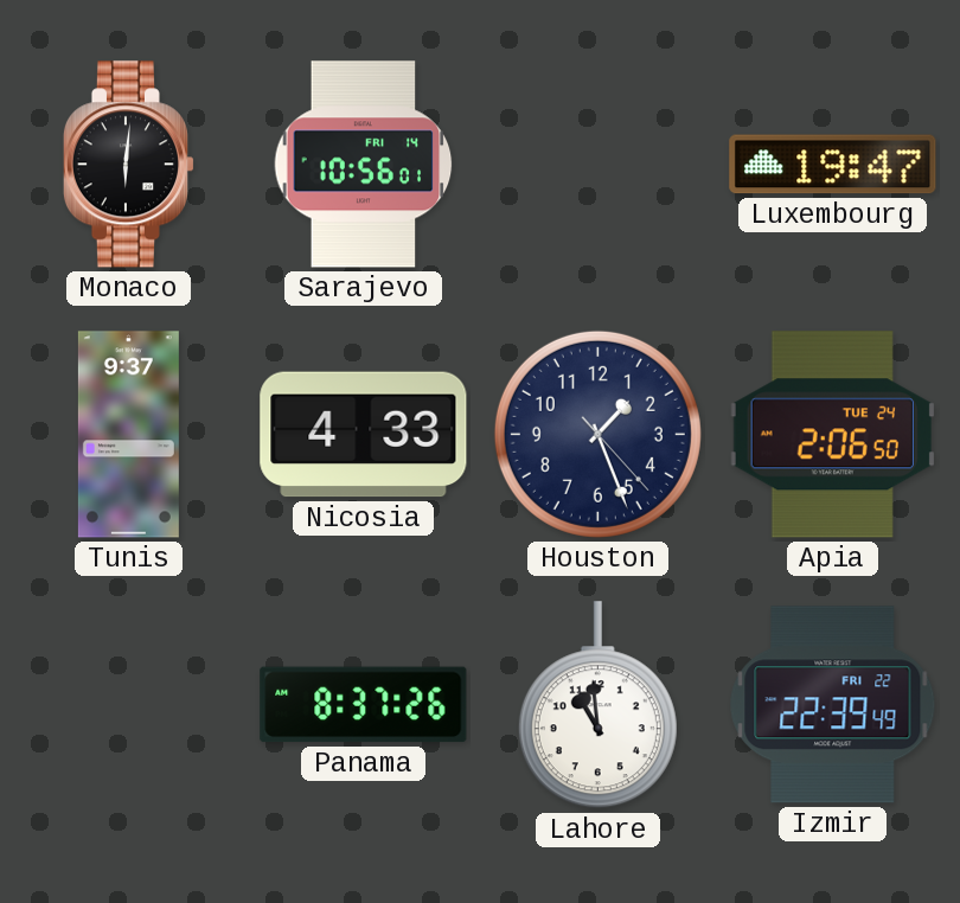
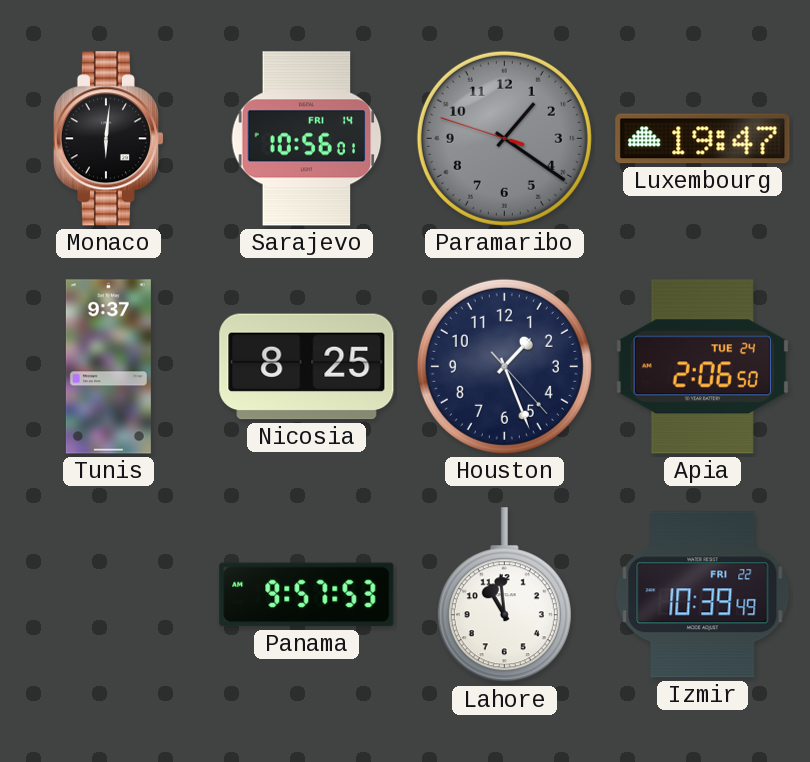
Paramaribo: none -> 1:20
Nicosia: 4:33 -> 8:25
Panama: 8:37 -> 9:57
Izmir: 22:39 -> 10:39
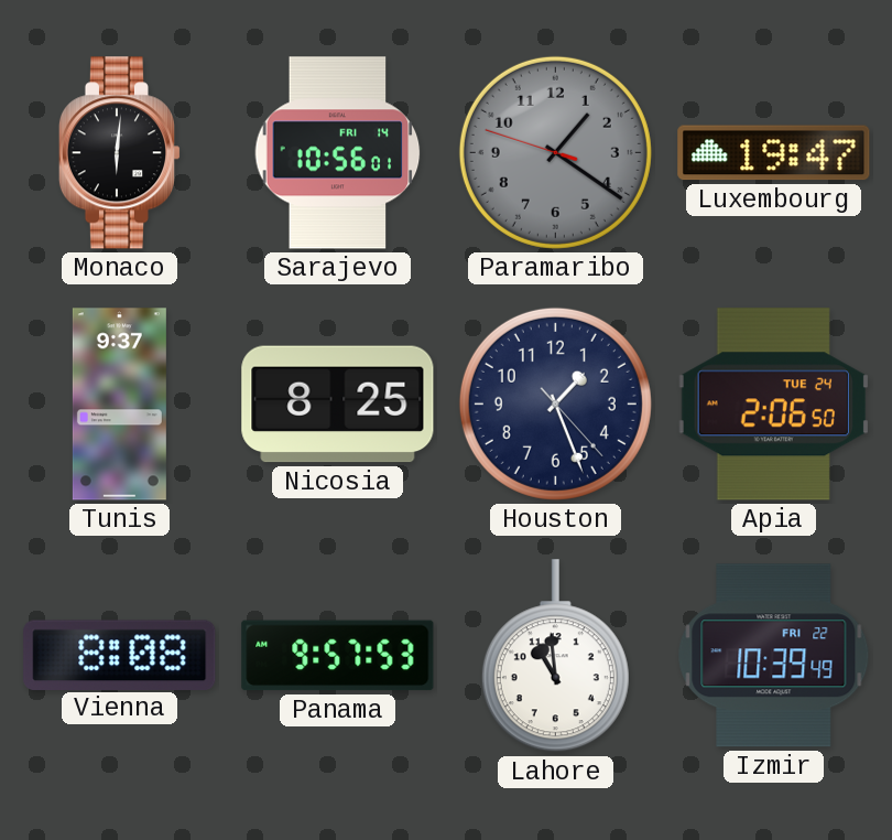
Vienna: none -> 8:08
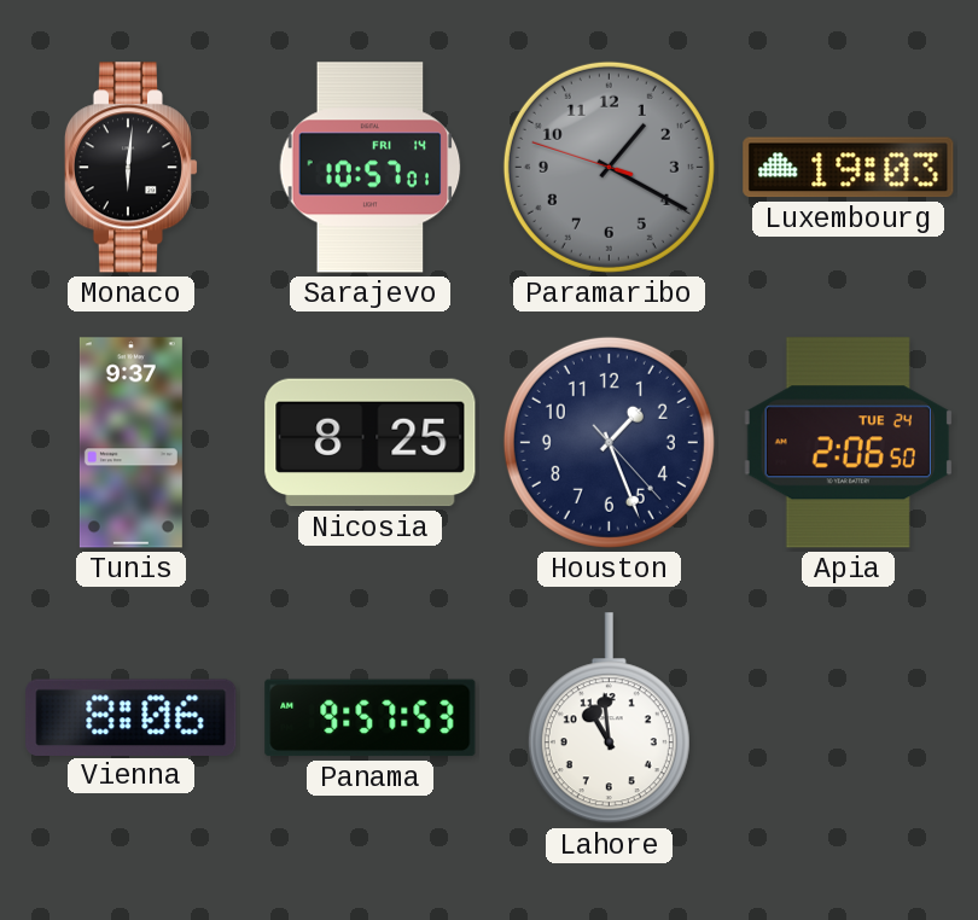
Sarajevo: 10:56 -> 10:57
Paramaribo: 1:20 -> 1:19
Luxembourg: 19:47 -> 19:03
Vienna: 8:08 -> 8:06
Izmir: 10:39 -> none
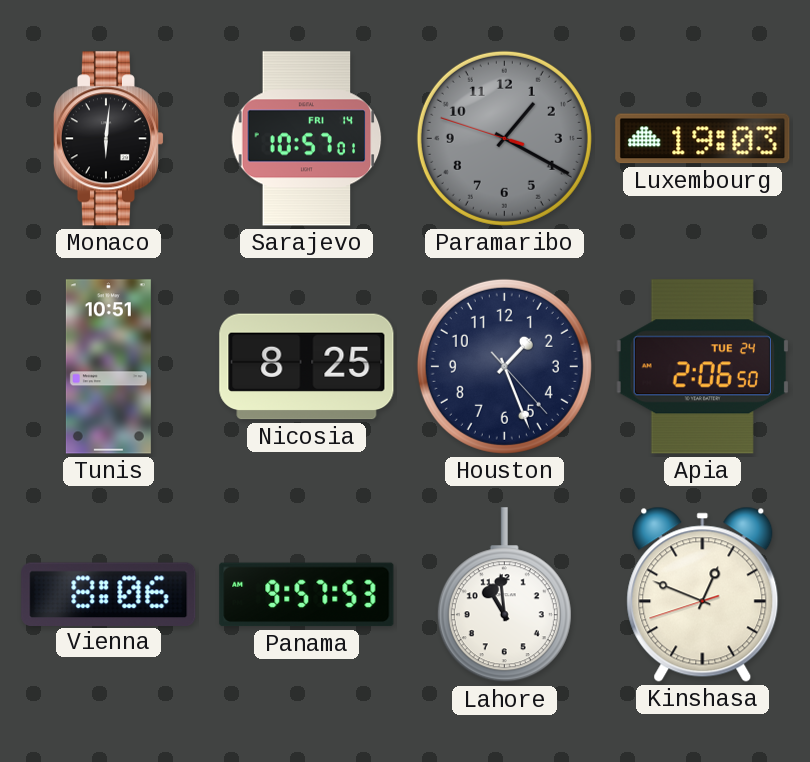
Tunis: 9:37 -> 10:51
Kinshasa: none -> 12:48
